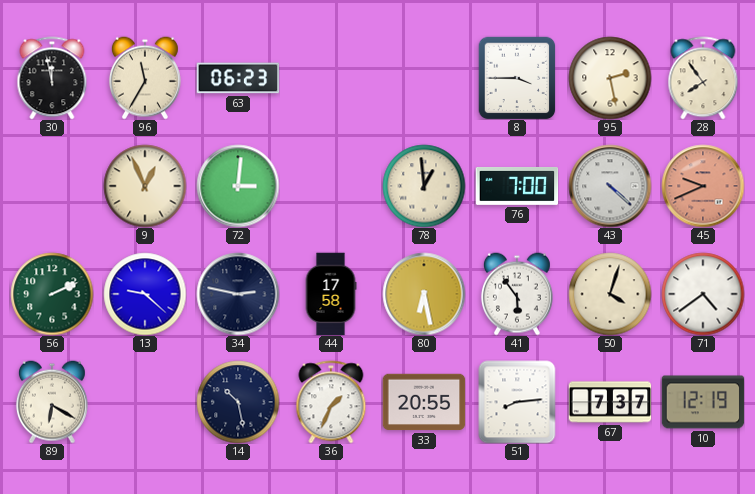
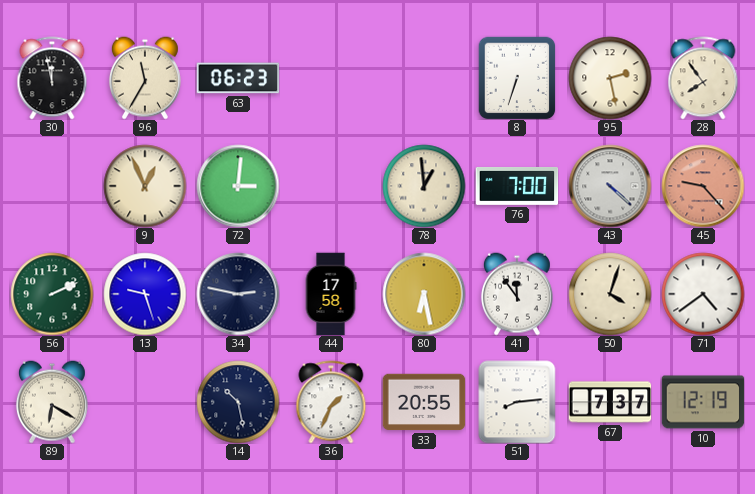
8: 3:45 -> 6:33
45: 9:41 -> 9:23
13: 9:22 -> 9:27
41: 5:54 -> 11:54
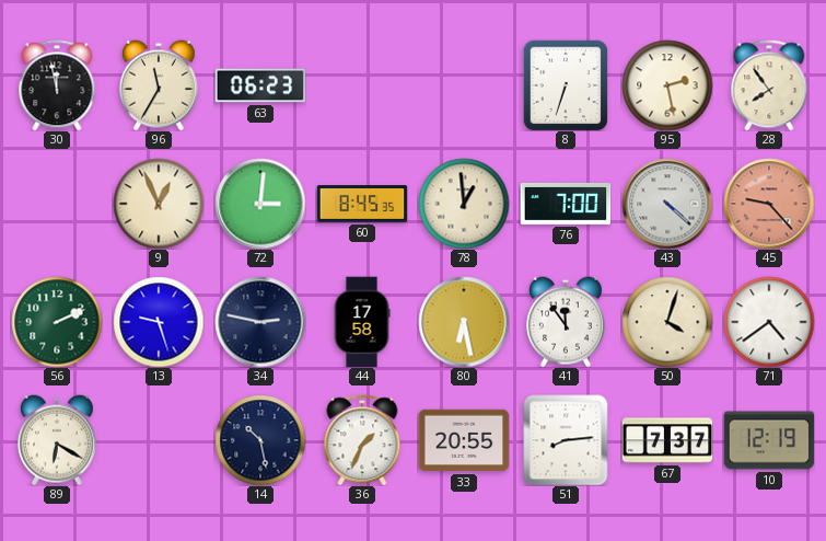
60: none -> 8:45
